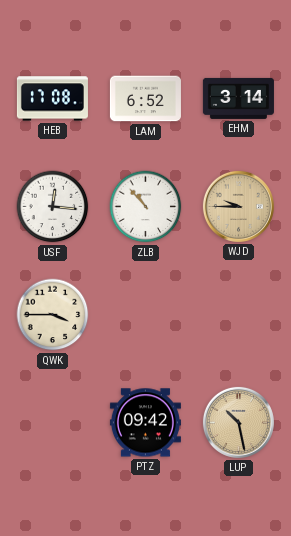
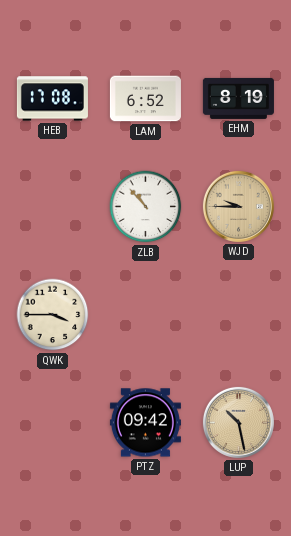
EHM: 3:14 -> 8:19
USF: 12:16 -> none
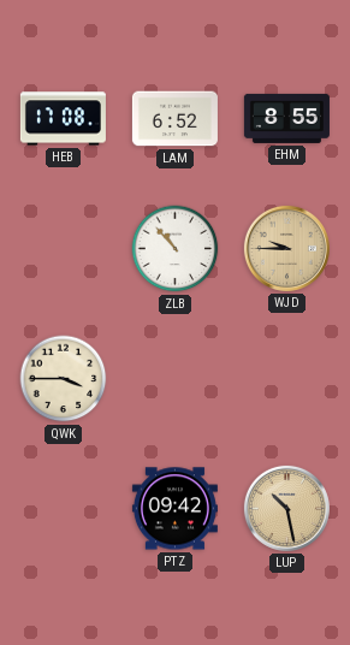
EHM: 8:19 -> 8:55
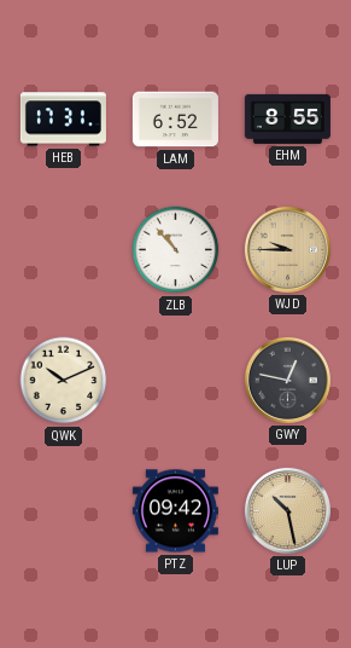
HEB: 17:08 -> 17:31
QWK: 3:45 -> 10:11
GWY: none -> 12:47
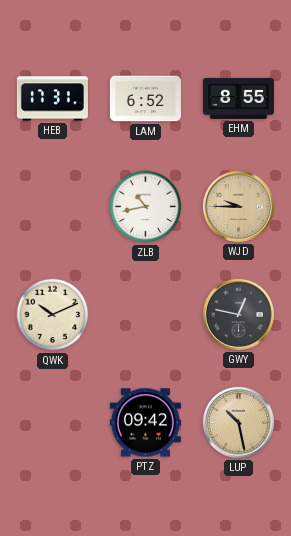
ZLB: 10:53 -> 10:43
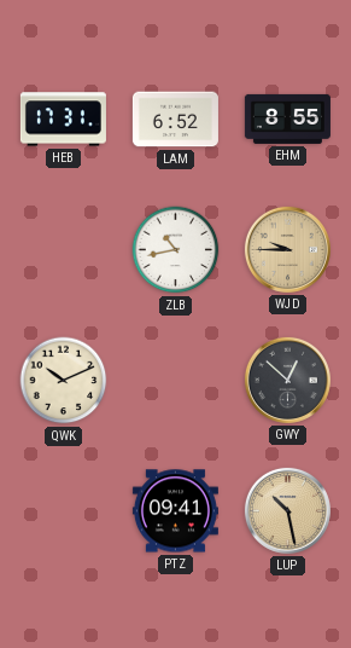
GWY: 12:47 -> 12:52
PTZ: 09:42 -> 09:41
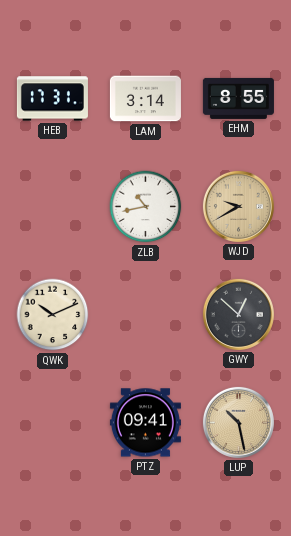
LAM: 6:52 -> 3:14
WJD: 9:45 -> 9:40
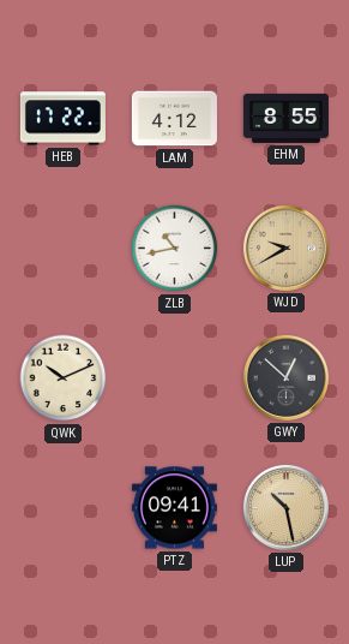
HEB: 17:31 -> 17:22
LAM: 3:14 -> 4:12
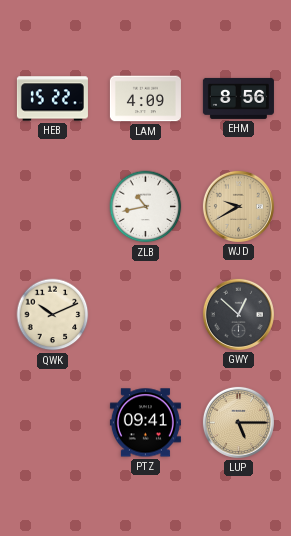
HEB: 17:22 -> 15:22
LAM: 4:12 -> 4:09
EHM: 8:55 -> 8:56
LUP: 10:28 -> 5:15
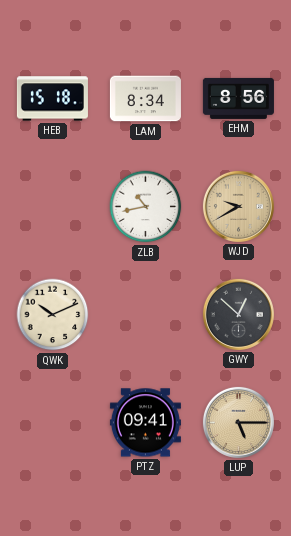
HEB: 15:22 -> 15:18
LAM: 4:09 -> 8:34
